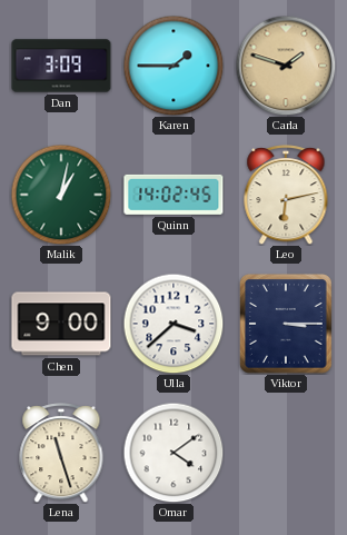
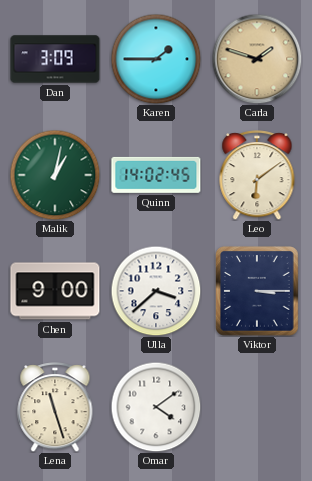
Leo: 6:13 -> 6:09
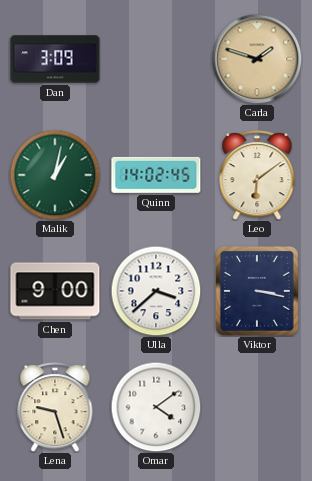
Karen: 1:45 -> none
Viktor: 3:15 -> 3:17
Lena: 11:27 -> 9:27
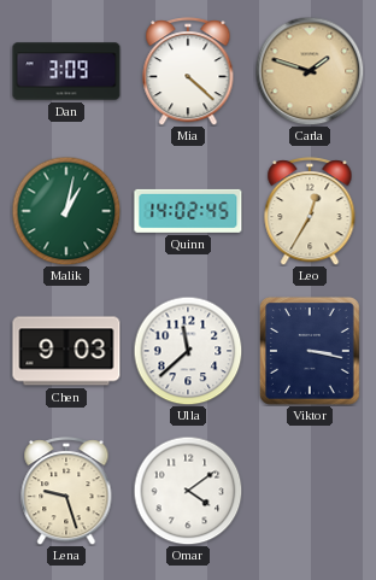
Mia: none -> 4:22
Leo: 6:09 -> 12:35
Chen: 9:00 -> 9:03
Ulla: 3:38 -> 11:38
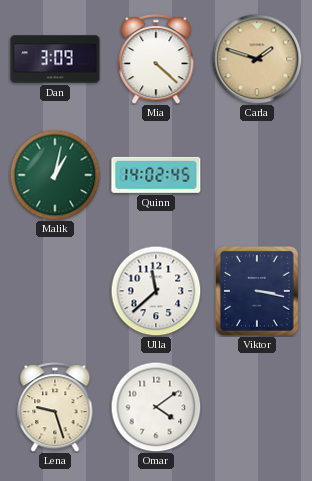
Leo: 12:35 -> none
Chen: 9:03 -> none
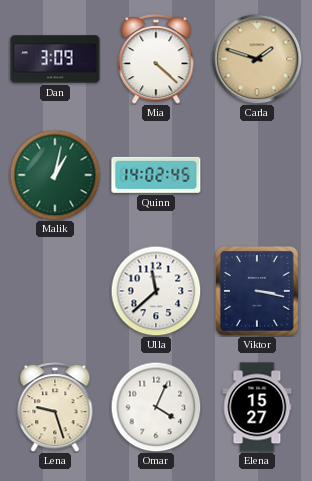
Omar: 4:09 -> 4:04
Elena: none -> 15:27
